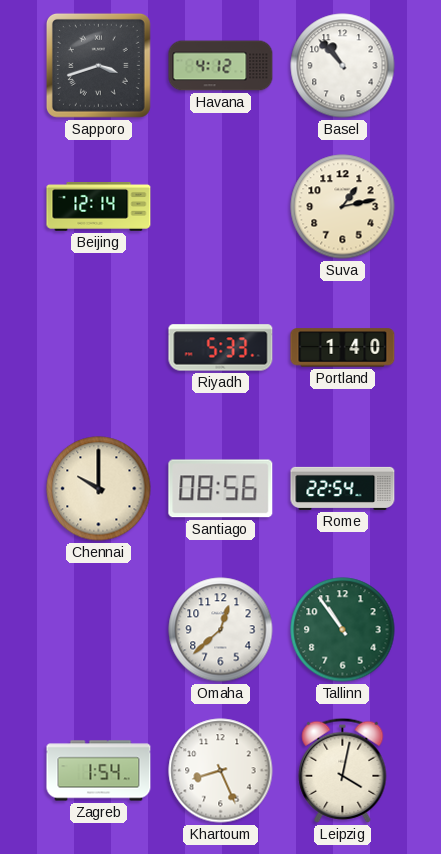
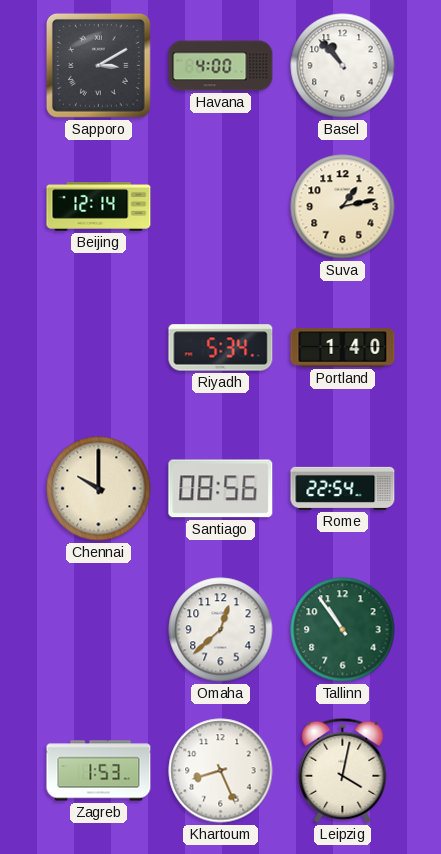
Sapporo: 3:42 -> 3:10
Havana: 4:12 -> 4:00
Riyadh: 5:33 -> 5:34
Zagreb: 1:54 -> 1:53
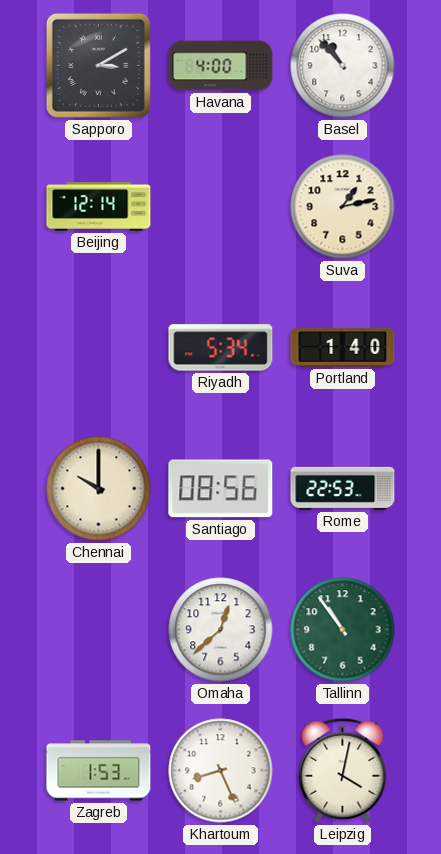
Rome: 22:54 -> 22:53
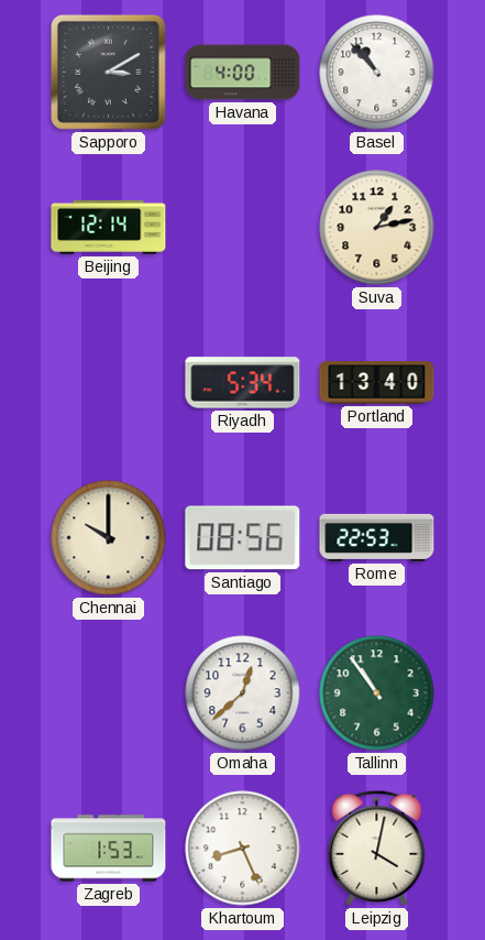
Portland: 1:40 -> 13:40
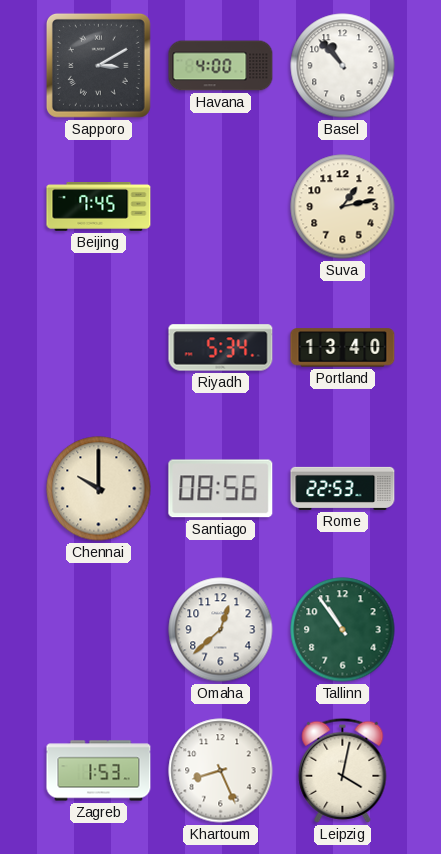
Beijing: 12:14 -> 7:45
